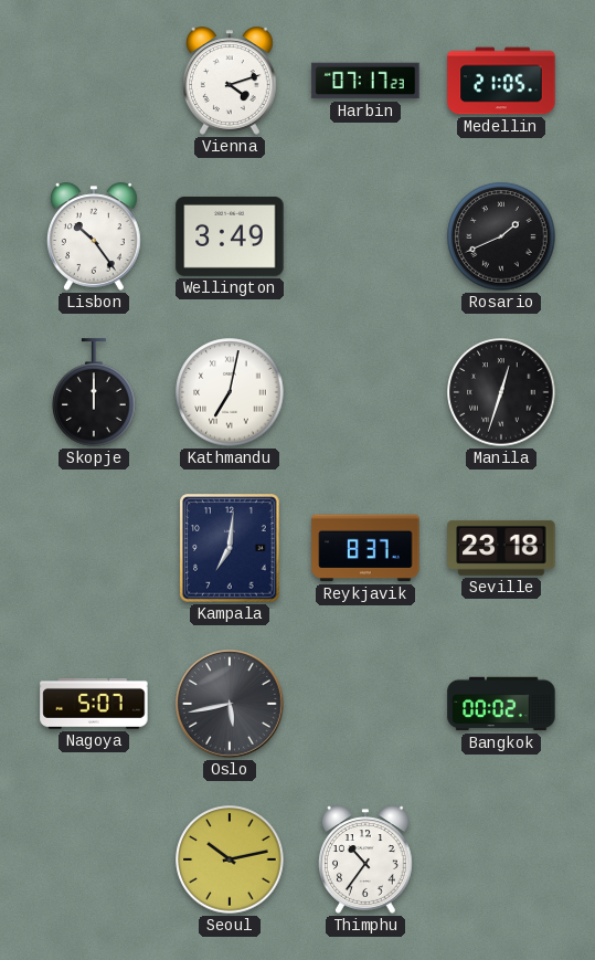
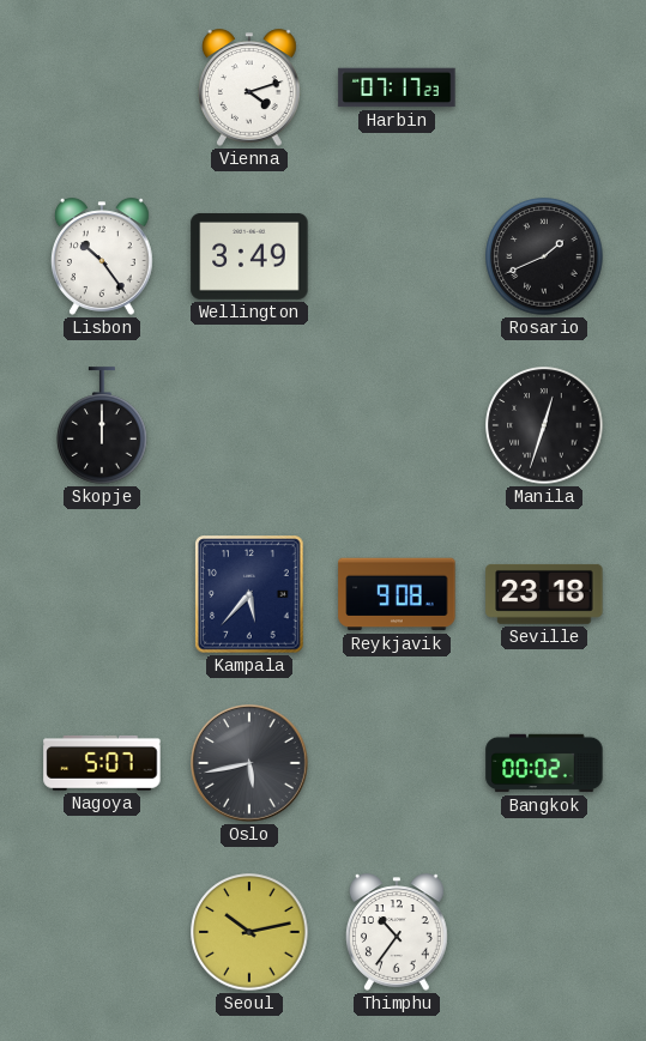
Medellin: 21:05 -> none
Kathmandu: 7:02 -> none
Kampala: 7:01 -> 5:37
Reykjavik: 8:37 -> 9:08
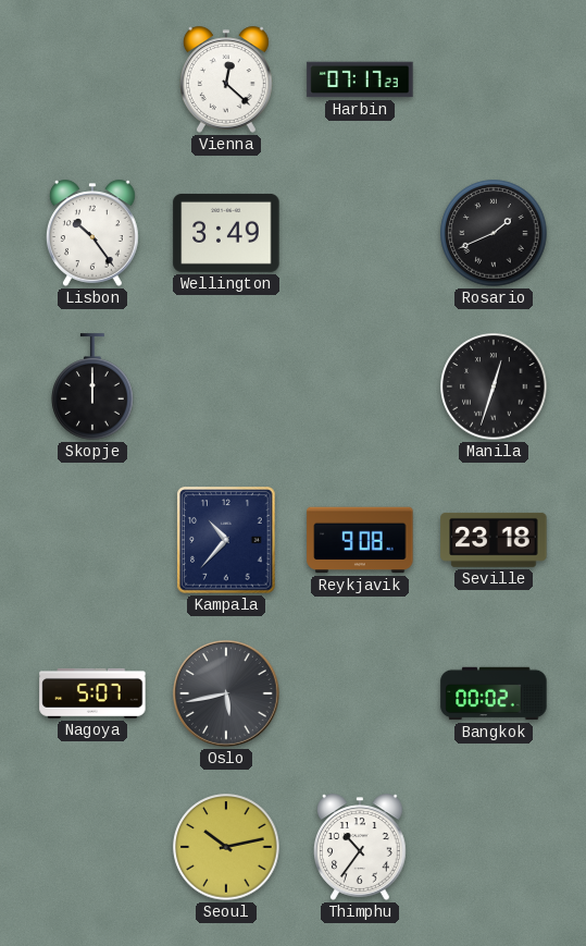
Vienna: 4:12 -> 12:22
Kampala: 5:37 -> 10:37
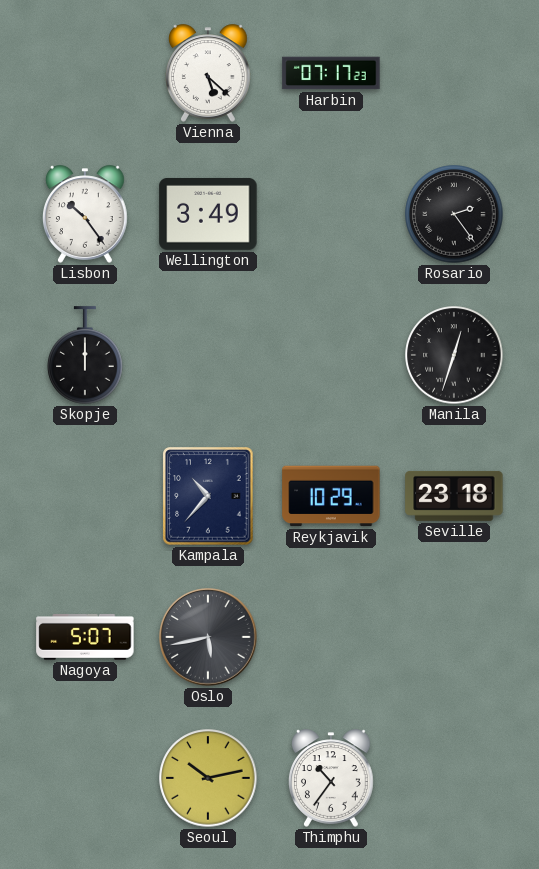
Vienna: 12:22 -> 5:22
Rosario: 1:41 -> 2:24
Reykjavik: 9:08 -> 10:29
Bangkok: 00:02 -> none
